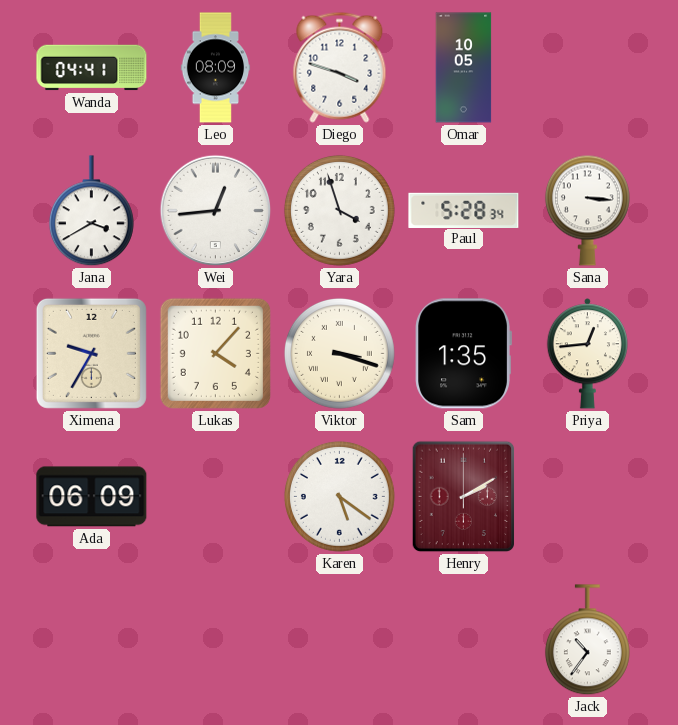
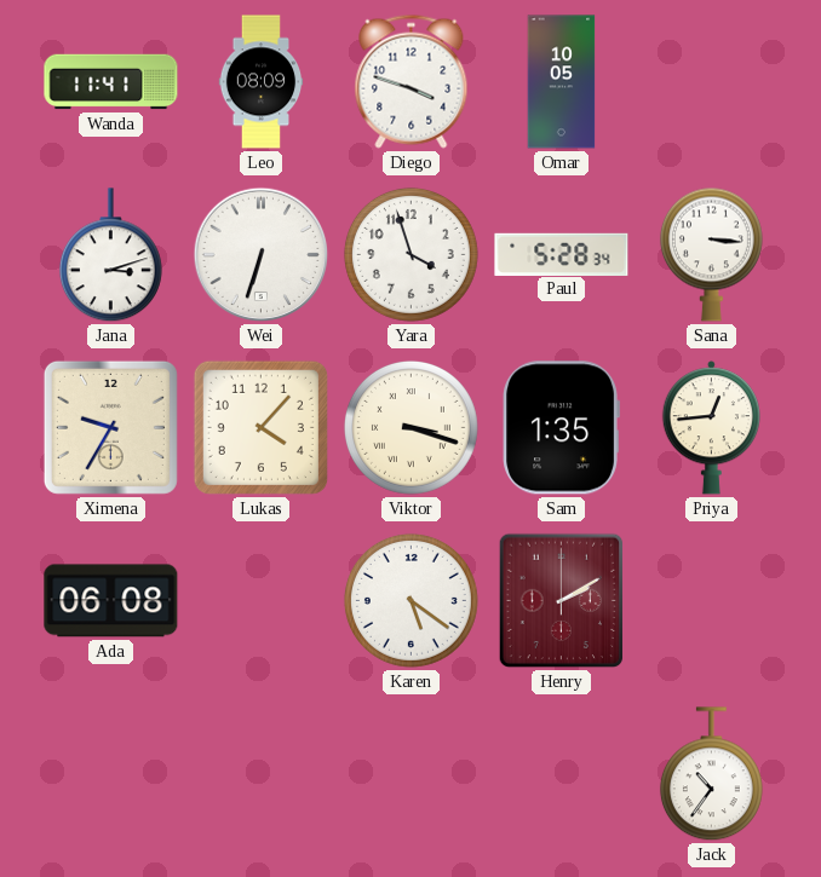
Wanda: 04:41 -> 11:41
Jana: 3:40 -> 3:12
Wei: 12:44 -> 6:33
Ada: 06:09 -> 06:08
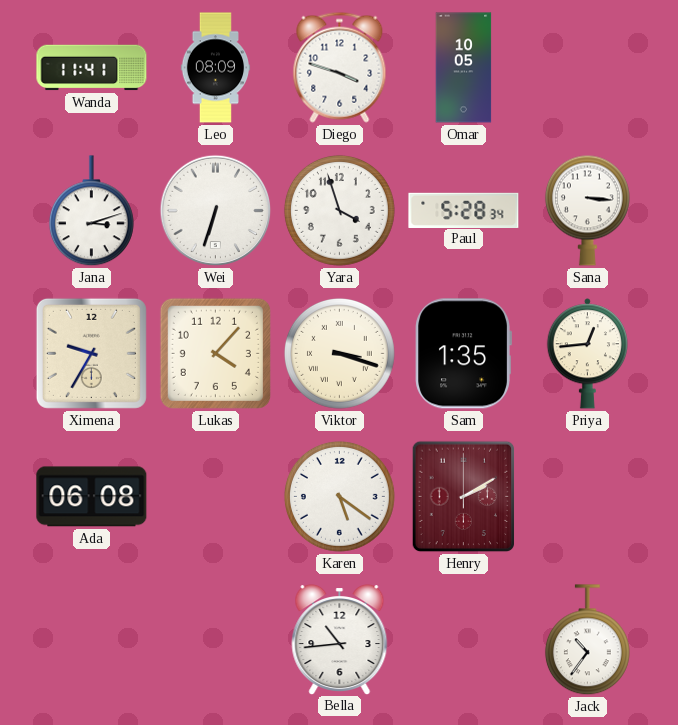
Bella: none -> 10:44
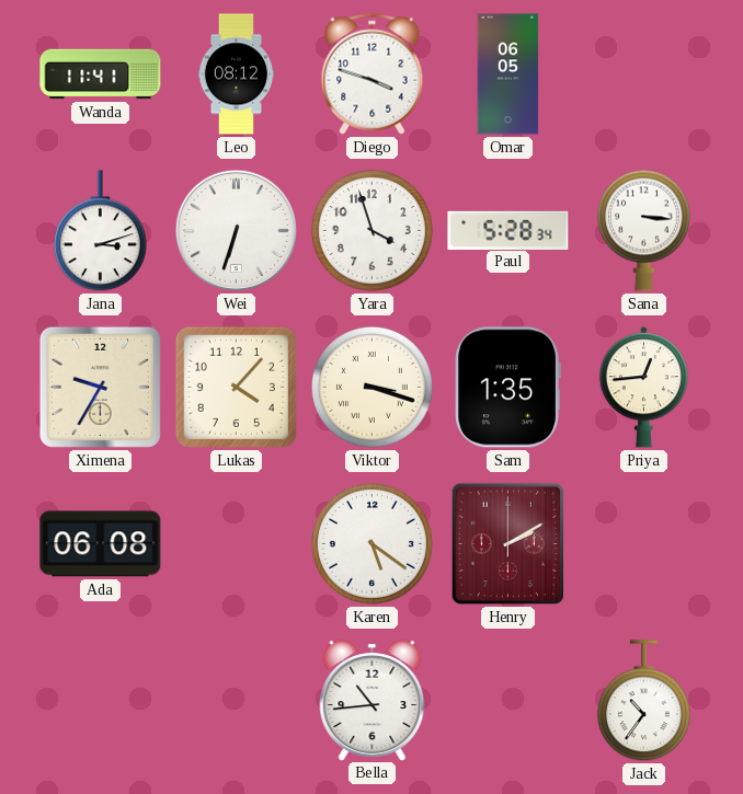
Leo: 08:09 -> 08:12
Omar: 10:05 -> 06:05
